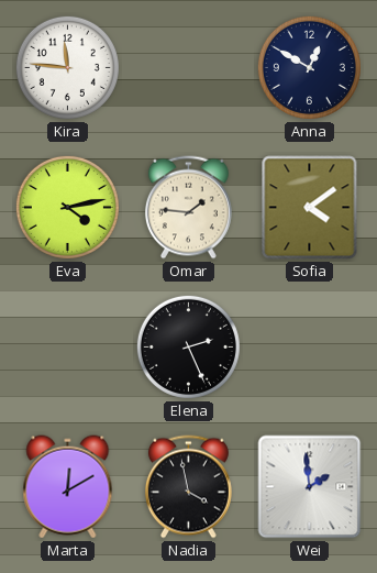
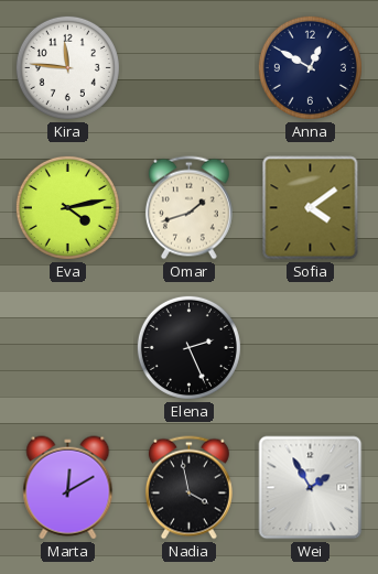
Omar: 1:46 -> 1:42
Wei: 1:59 -> 1:55
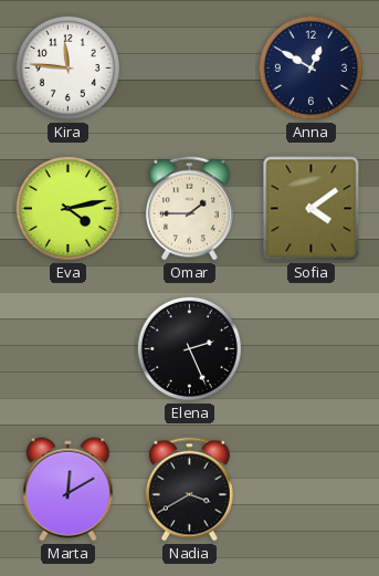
Omar: 1:42 -> 1:45
Nadia: 3:58 -> 3:40
Wei: 1:55 -> none
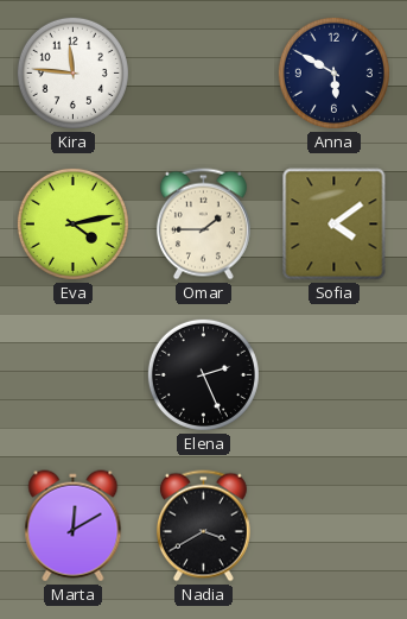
Anna: 12:50 -> 5:50
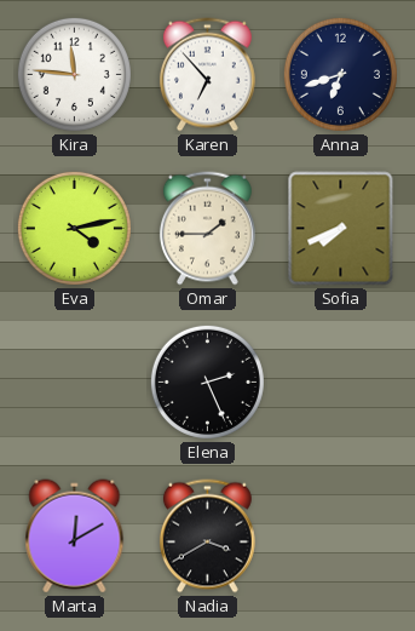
Karen: none -> 6:53
Anna: 5:50 -> 6:42
Sofia: 4:09 -> 7:41
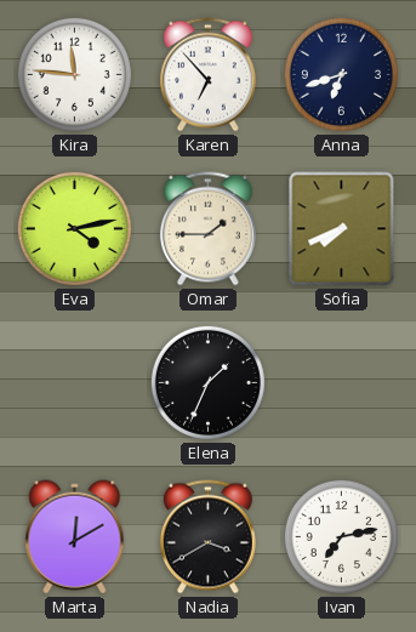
Elena: 2:26 -> 1:34
Ivan: none -> 7:13
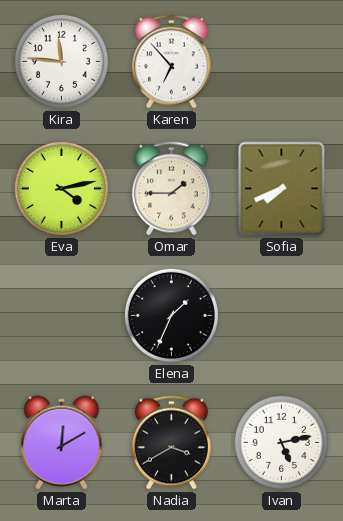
Anna: 6:42 -> none
Ivan: 7:13 -> 5:13
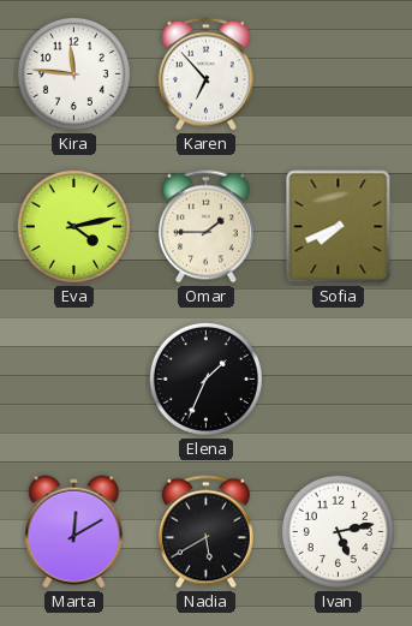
Nadia: 3:40 -> 5:40
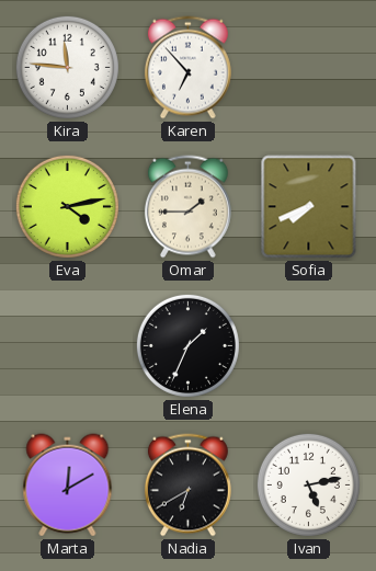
Nadia: 5:40 -> 6:40
